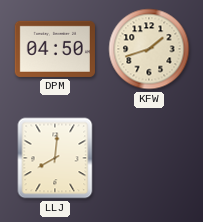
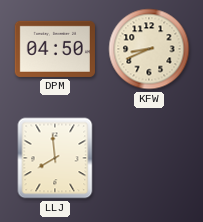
KFW: 1:42 -> 8:41
LLJ: 8:01 -> 7:59
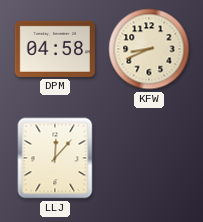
DPM: 04:50 -> 04:58
LLJ: 7:59 -> 12:07
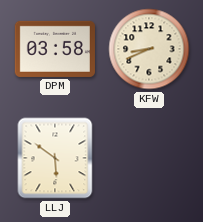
DPM: 04:58 -> 03:58
LLJ: 12:07 -> 5:51
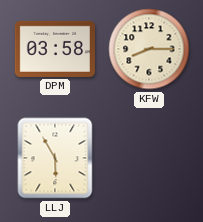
KFW: 8:41 -> 8:15
LLJ: 5:51 -> 5:55
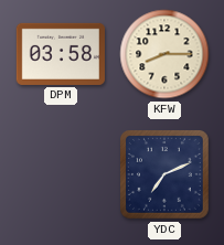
LLJ: 5:55 -> none
YDC: none -> 7:11
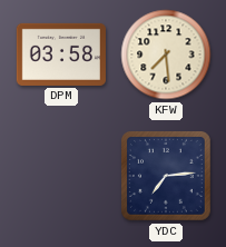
KFW: 8:15 -> 7:29
YDC: 7:11 -> 7:14
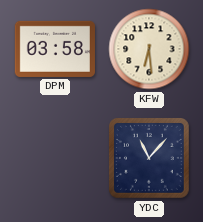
KFW: 7:29 -> 6:29
YDC: 7:14 -> 11:07
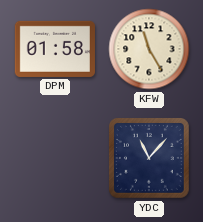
DPM: 03:58 -> 01:58
KFW: 6:29 -> 11:25
